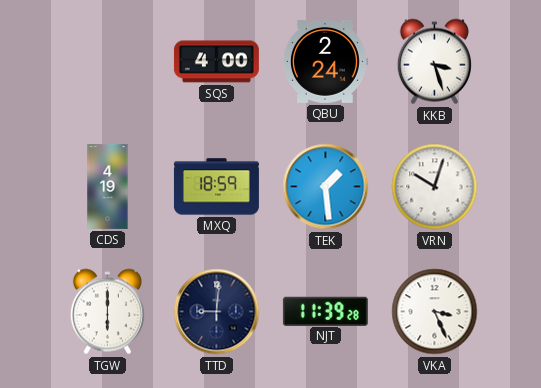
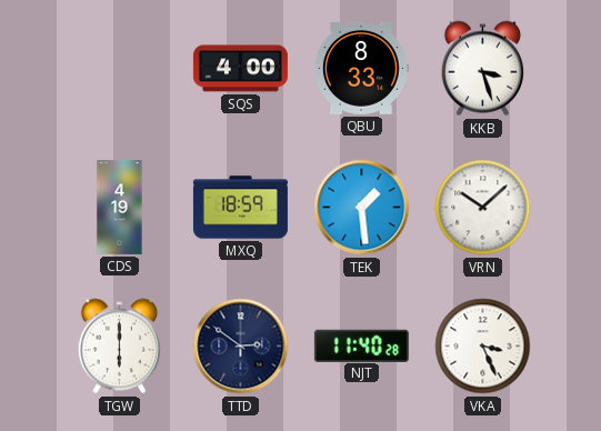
QBU: 2:24 -> 8:33
VRN: 10:03 -> 10:08
TTD: 9:01 -> 2:51
NJT: 11:39 -> 11:40
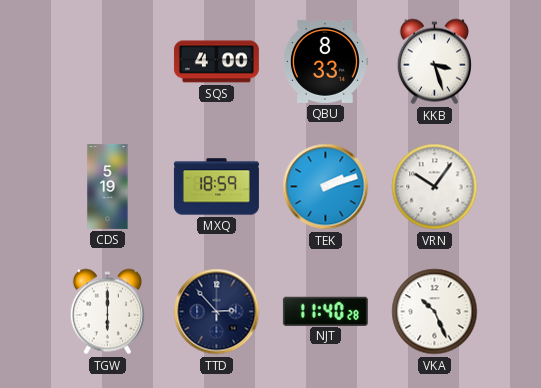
CDS: 4:19 -> 5:19
TEK: 1:29 -> 2:12
VRN: 10:08 -> 10:06
TTD: 2:51 -> 2:53
VKA: 3:26 -> 10:26
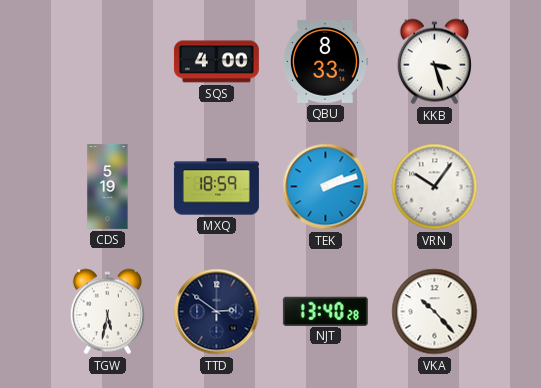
TGW: 6:00 -> 5:32
TTD: 2:53 -> 2:51
NJT: 11:40 -> 13:40
VKA: 10:26 -> 10:23
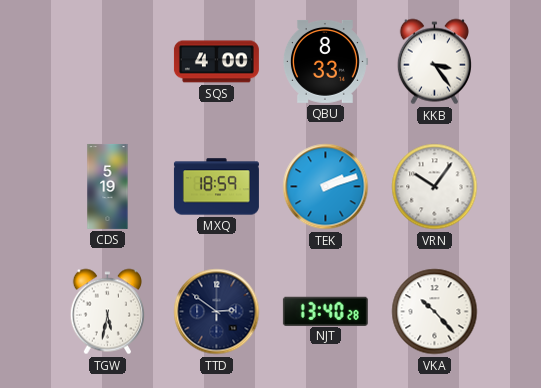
KKB: 3:27 -> 3:24
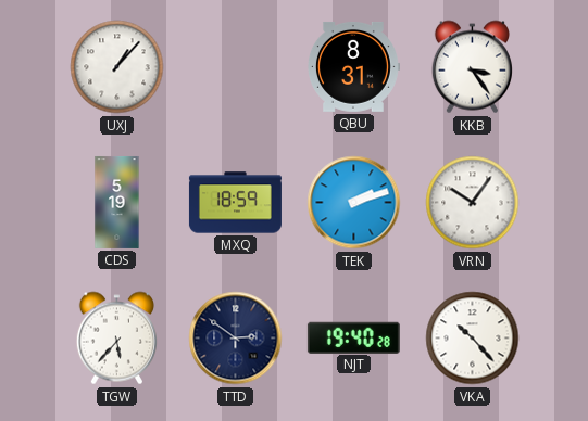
UXJ: none -> 1:07
SQS: 4:00 -> none
QBU: 8:33 -> 8:31
TGW: 5:32 -> 5:37
NJT: 13:40 -> 19:40
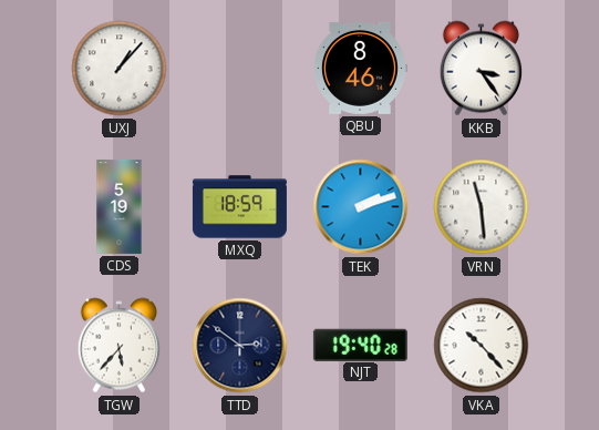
QBU: 8:31 -> 8:46
VRN: 10:06 -> 11:29
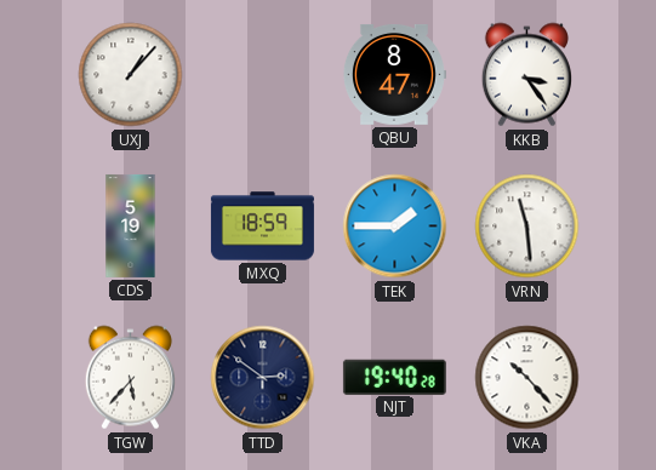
QBU: 8:46 -> 8:47
TEK: 2:12 -> 1:45
